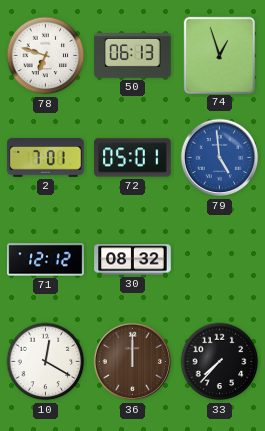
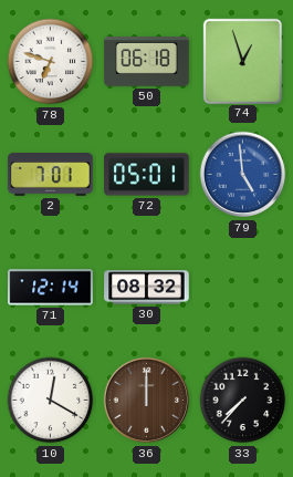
50: 06:13 -> 06:18
71: 12:12 -> 12:14
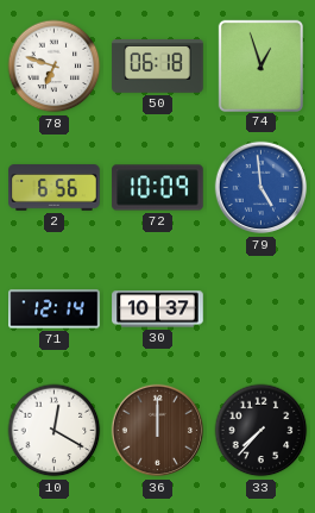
2: 7:01 -> 6:56
72: 05:01 -> 10:09
30: 08:32 -> 10:37
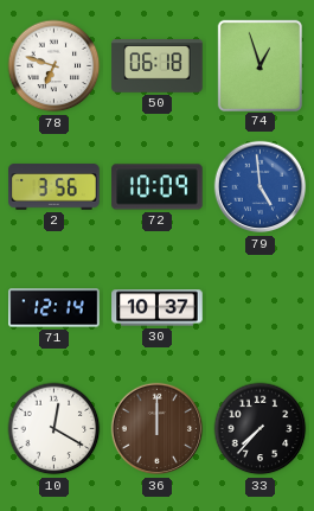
2: 6:56 -> 3:56
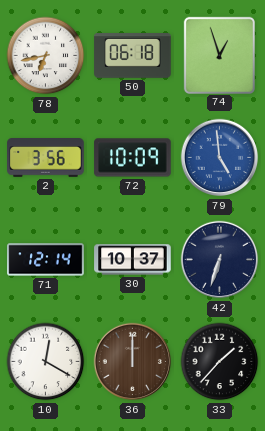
78: 6:48 -> 6:43
42: none -> 6:33
33: 7:37 -> 1:37
